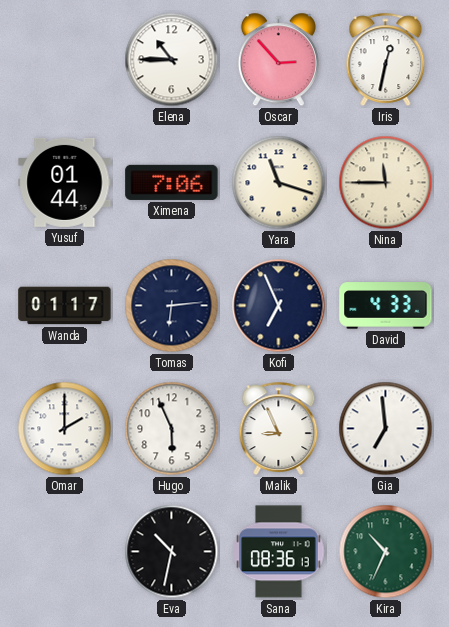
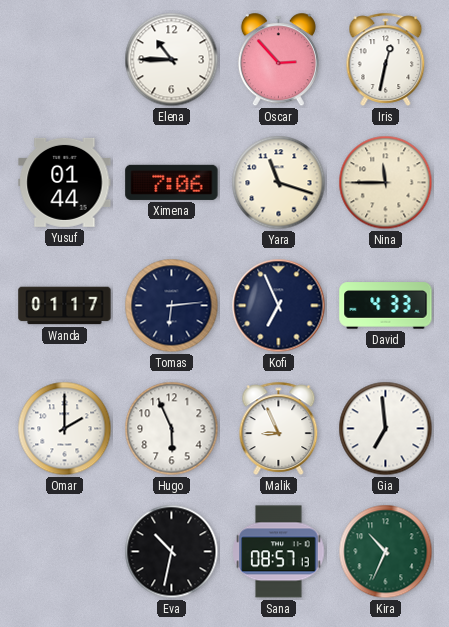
Sana: 08:36 -> 08:57
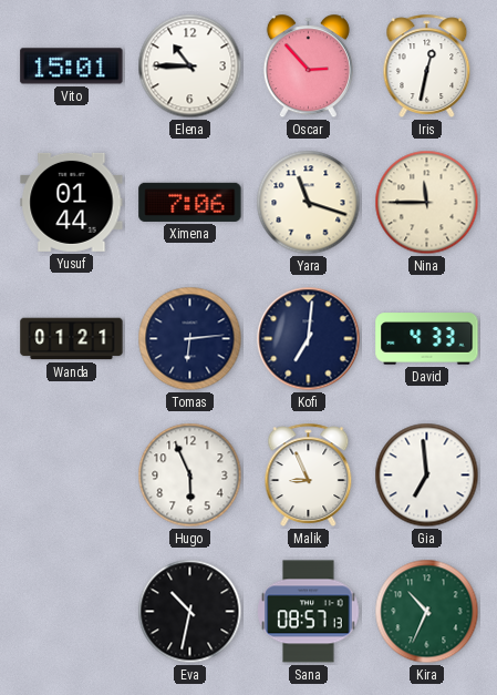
Vito: none -> 15:01
Wanda: 01:17 -> 01:21
Kofi: 6:56 -> 7:01
Omar: 2:00 -> none
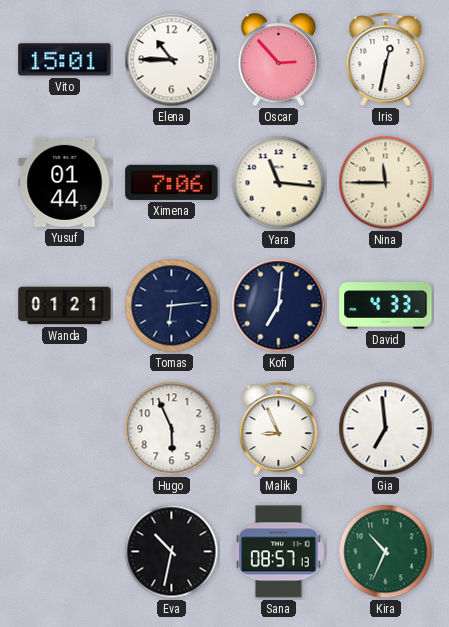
Yara: 11:18 -> 11:16
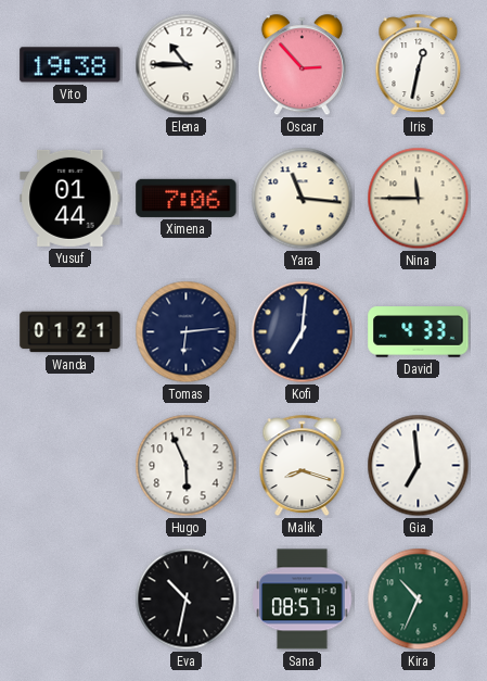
Vito: 15:01 -> 19:38
Malik: 8:56 -> 8:18
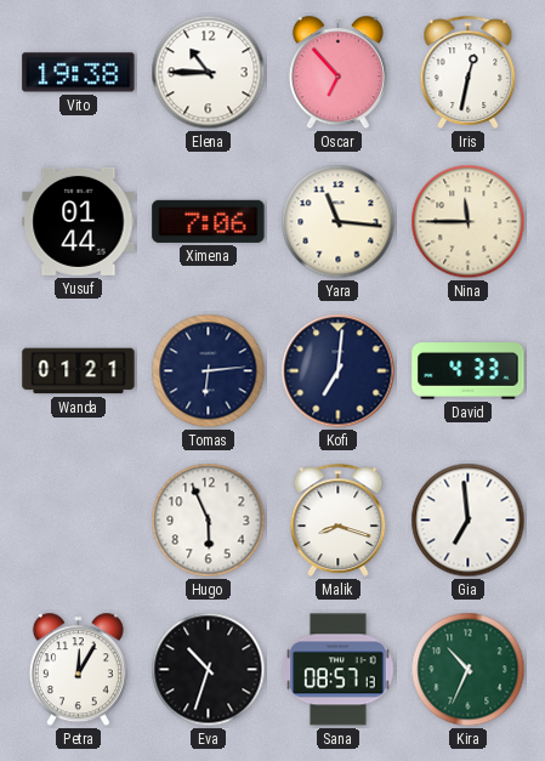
Oscar: 2:53 -> 6:53
Petra: none -> 12:05
Eva: 10:32 -> 10:33
